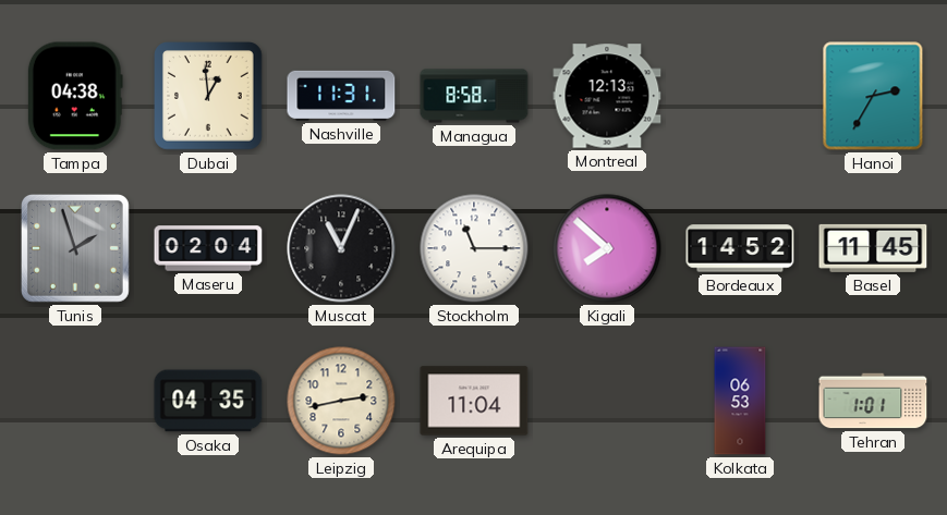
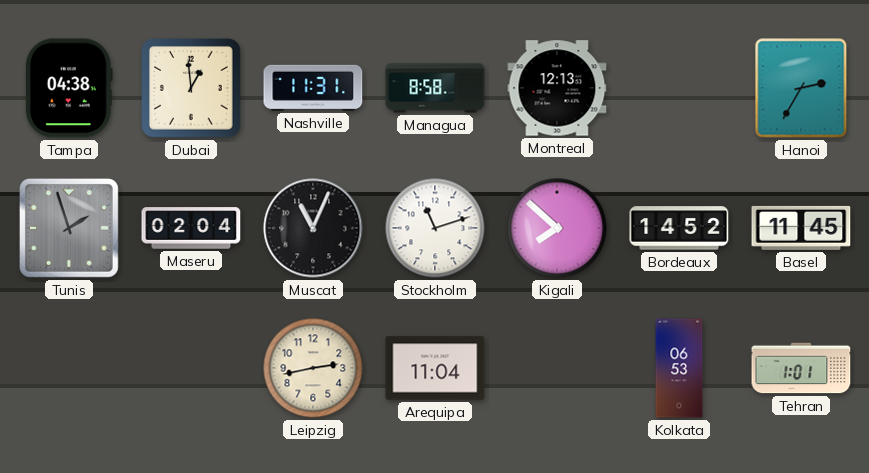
Stockholm: 11:15 -> 11:12
Osaka: 04:35 -> none
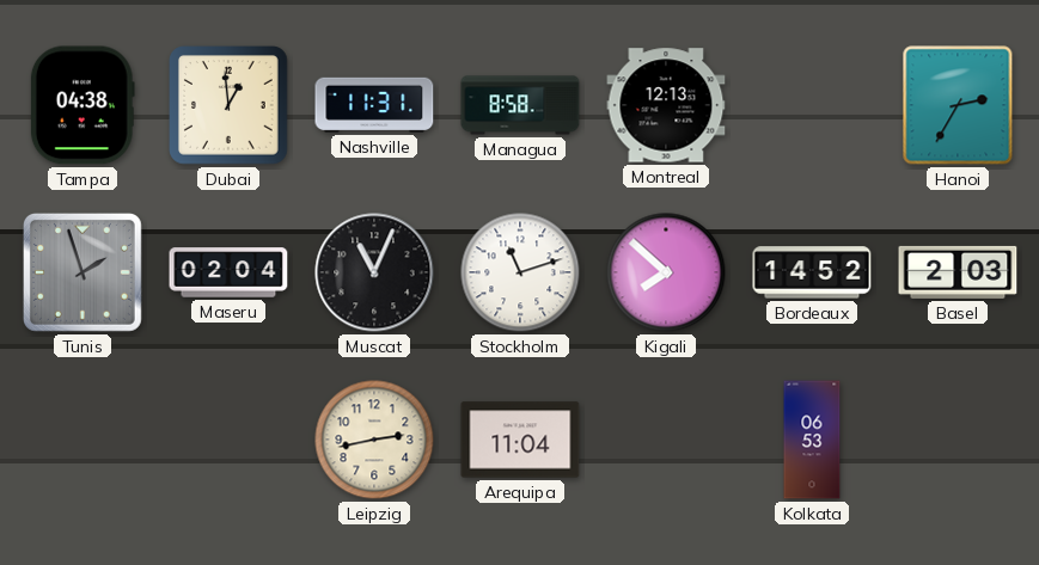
Basel: 11:45 -> 2:03
Tehran: 1:01 -> none
